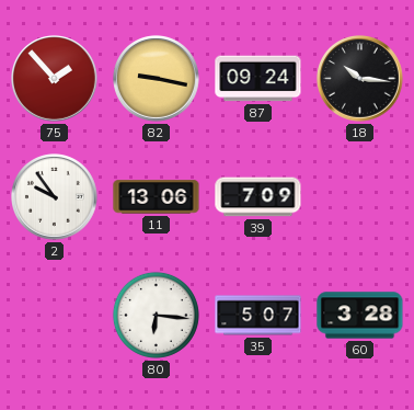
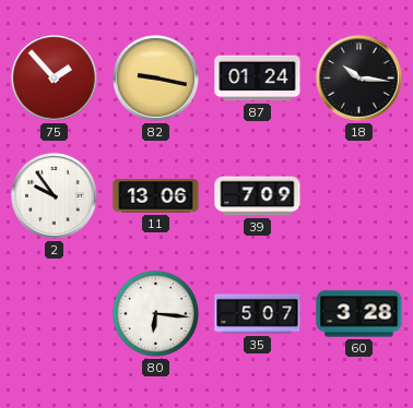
87: 09:24 -> 01:24
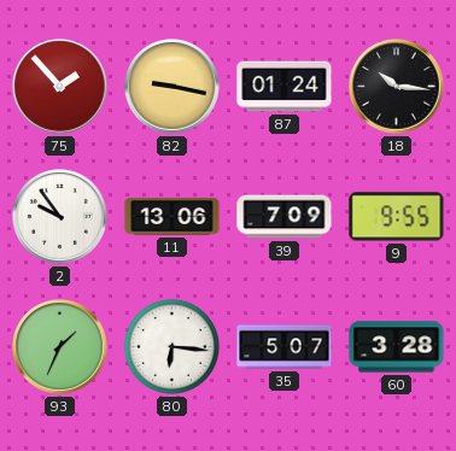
9: none -> 9:55
93: none -> 1:34
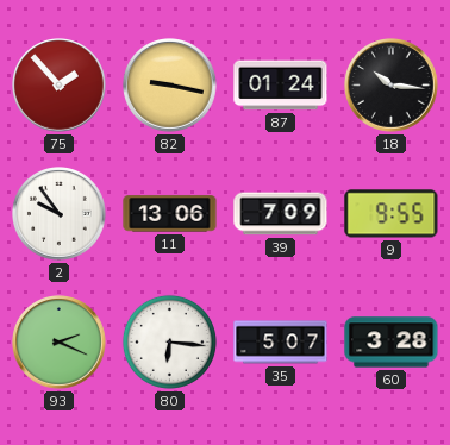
93: 1:34 -> 2:19
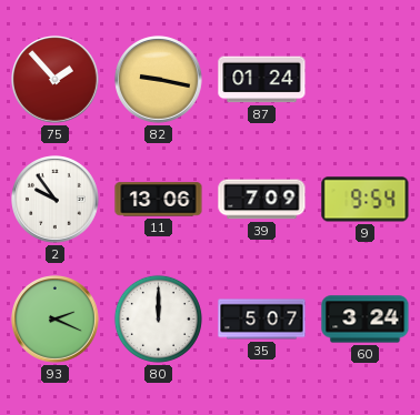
18: 10:16 -> none
9: 9:55 -> 9:54
80: 6:16 -> 12:00
60: 3:28 -> 3:24
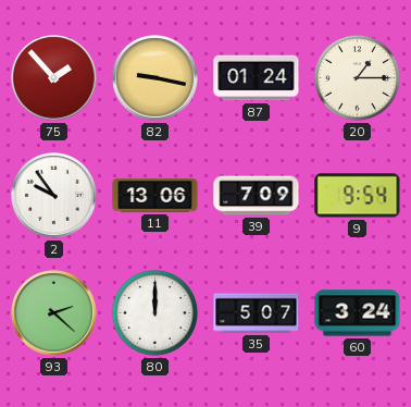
20: none -> 1:15
93: 2:19 -> 2:22
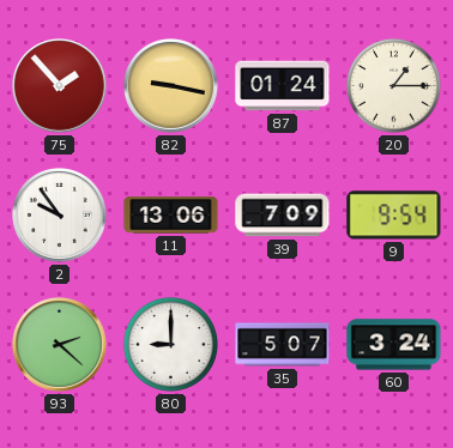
80: 12:00 -> 9:00
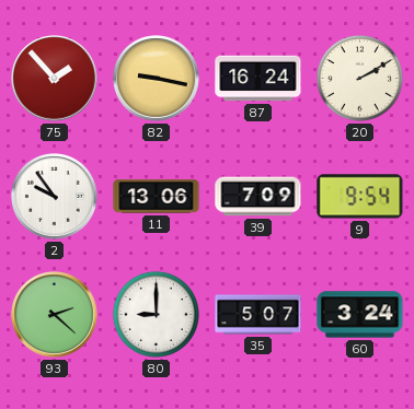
87: 01:24 -> 16:24
20: 1:15 -> 2:10
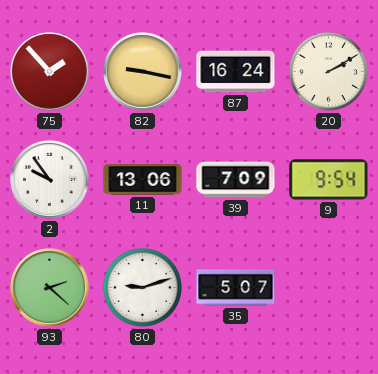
80: 9:00 -> 9:12
60: 3:24 -> none
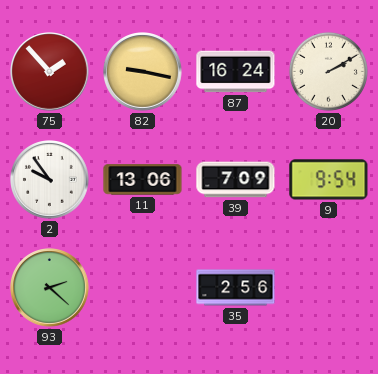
80: 9:12 -> none
35: 5:07 -> 2:56
